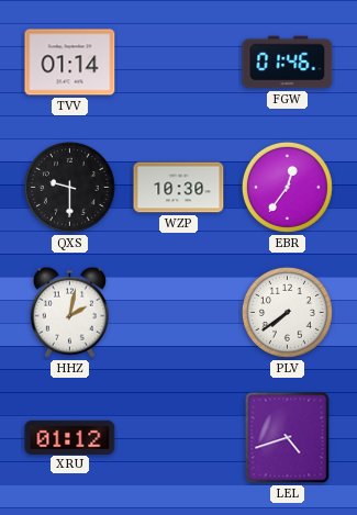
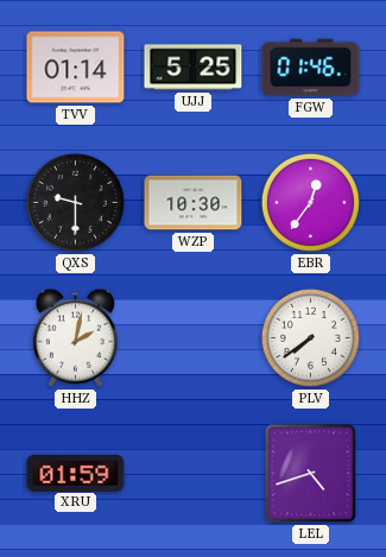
UJJ: none -> 5:25
XRU: 01:12 -> 01:59
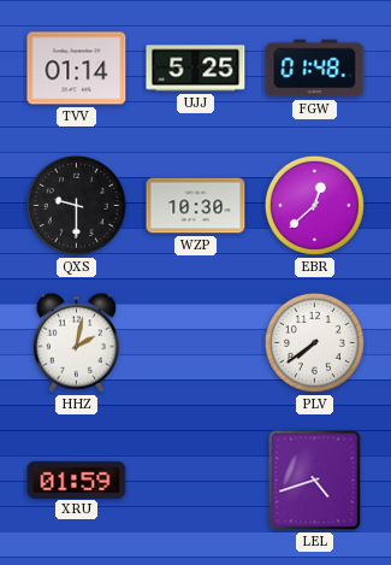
FGW: 01:46 -> 01:48
EBR: 12:36 -> 12:38
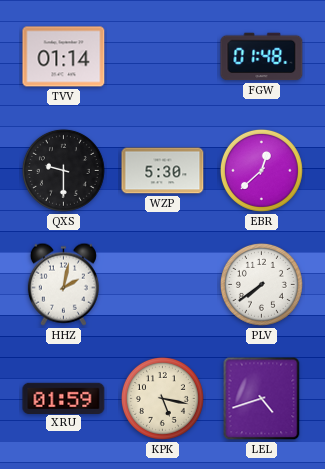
UJJ: 5:25 -> none
WZP: 10:30 -> 5:30
KPK: none -> 5:17
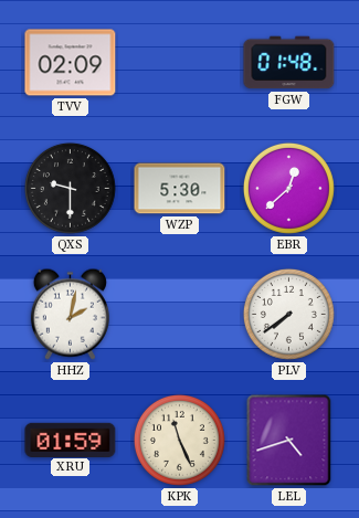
TVV: 01:14 -> 02:09
KPK: 5:17 -> 11:26
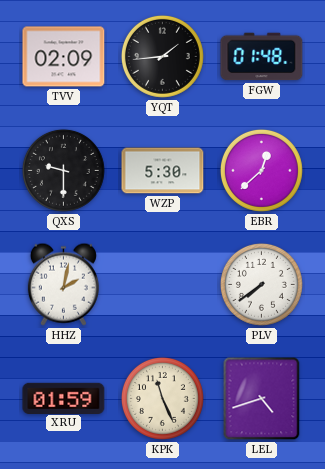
YQT: none -> 1:44
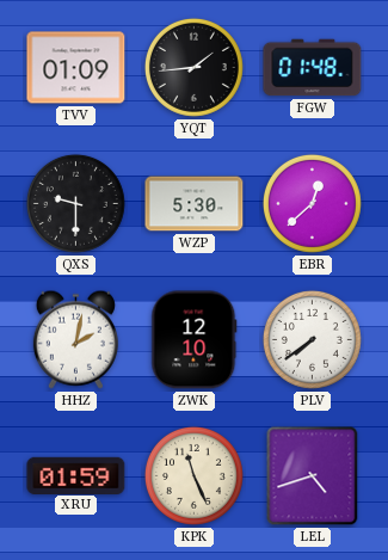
TVV: 02:09 -> 01:09
ZWK: none -> 12:10
